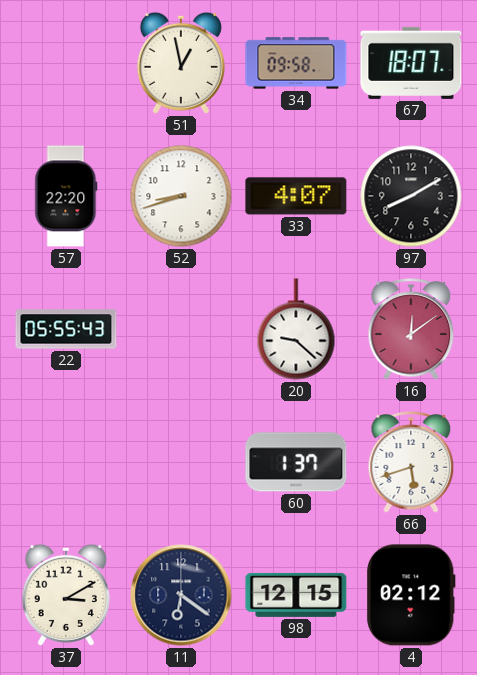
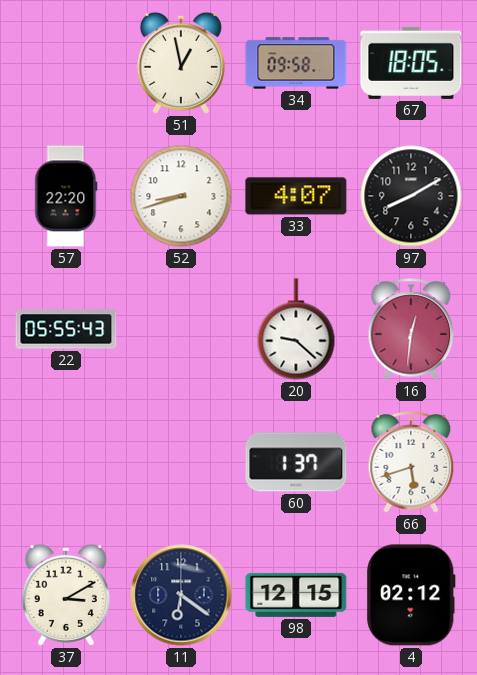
67: 18:07 -> 18:05
16: 12:09 -> 12:31
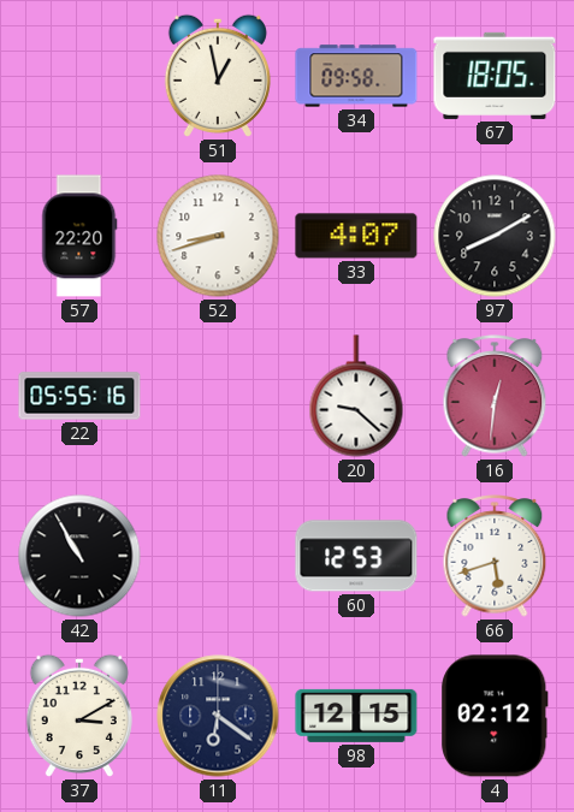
22: 05:55:43 -> 05:55:16
42: none -> 10:55
60: 1:37 -> 12:53
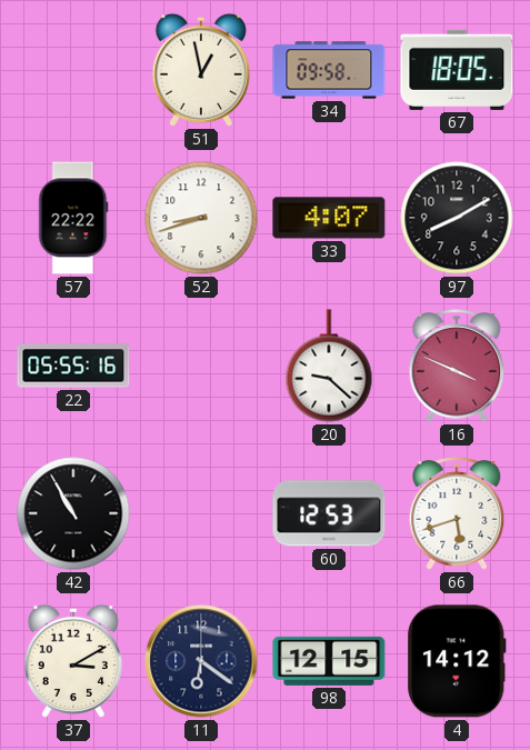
57: 22:20 -> 22:22
16: 12:31 -> 3:49
4: 02:12 -> 14:12
